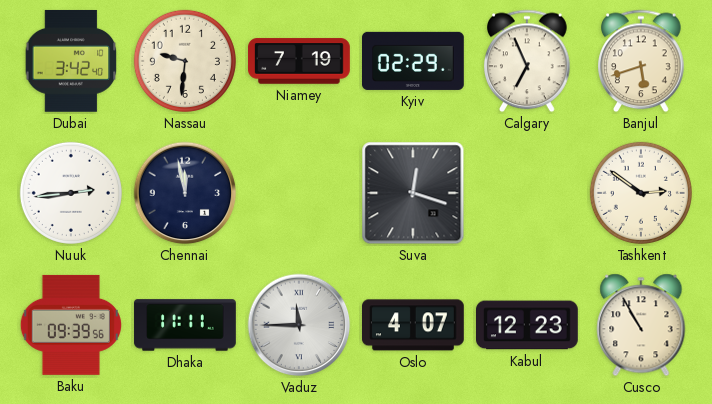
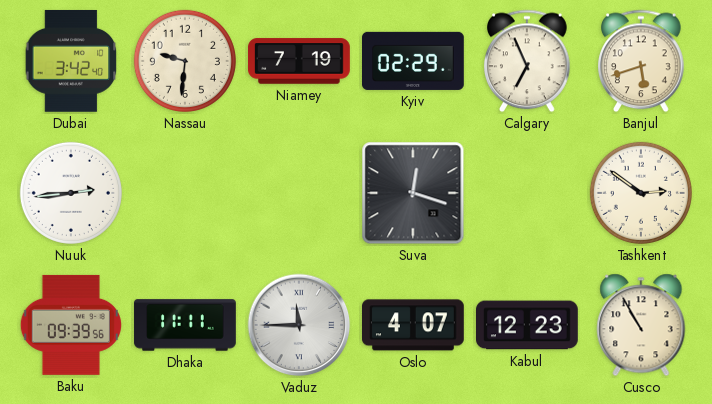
Chennai: 11:58 -> none
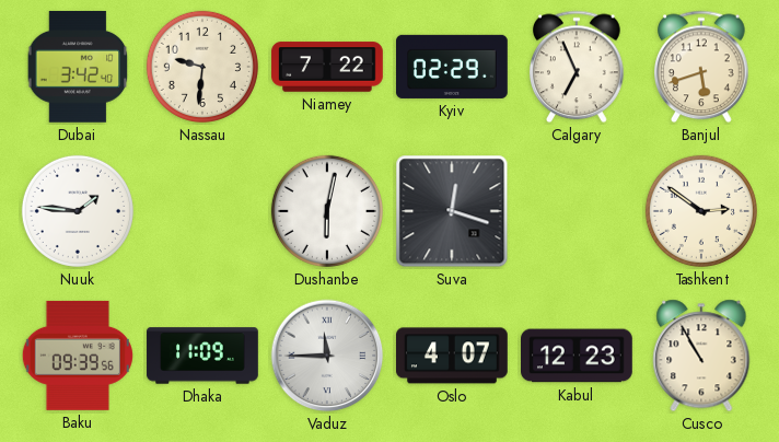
Niamey: 7:19 -> 7:22
Nuuk: 2:44 -> 1:46
Dushanbe: none -> 6:02
Dhaka: 11:11 -> 11:09
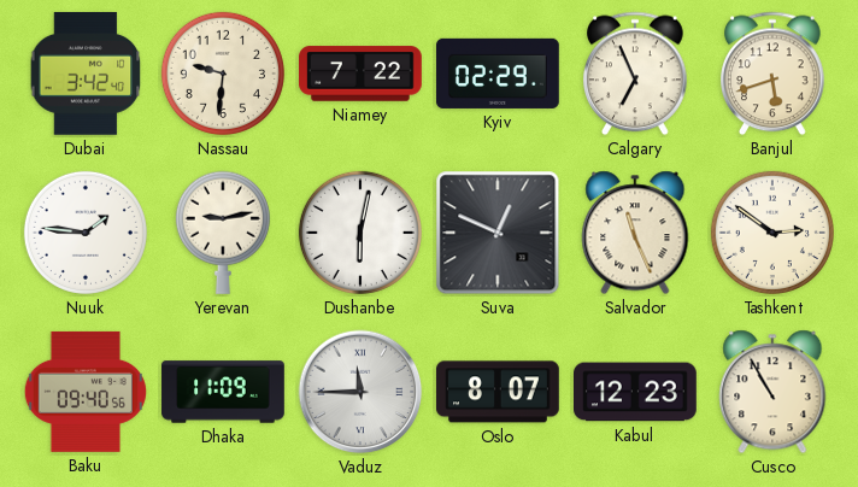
Yerevan: none -> 9:13
Suva: 12:18 -> 12:49
Salvador: none -> 11:26
Baku: 09:39 -> 09:40
Oslo: 4:07 -> 8:07
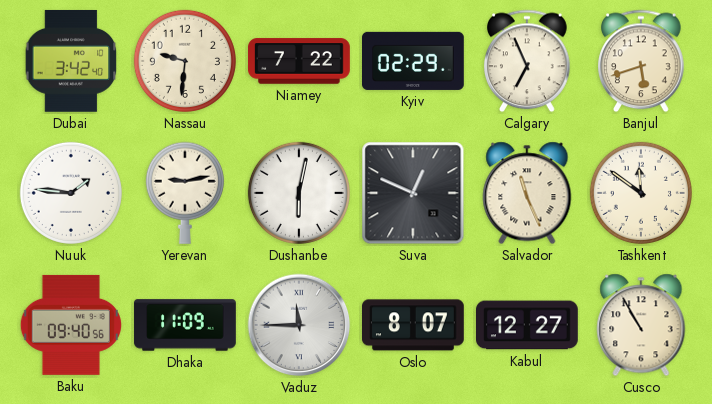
Tashkent: 2:51 -> 11:51
Kabul: 12:23 -> 12:27
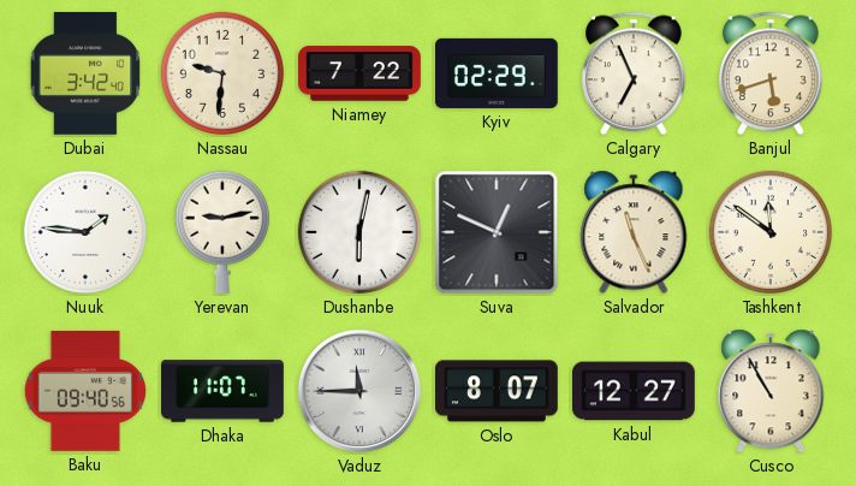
Dhaka: 11:09 -> 11:07
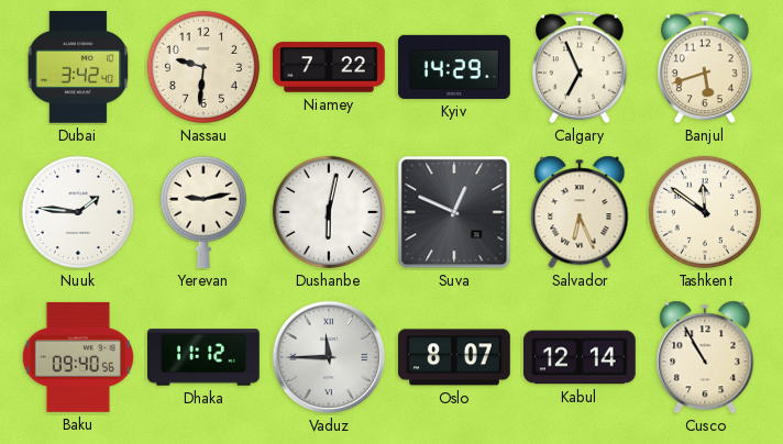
Kyiv: 02:29 -> 14:29
Salvador: 11:26 -> 6:26
Dhaka: 11:07 -> 11:12
Kabul: 12:27 -> 12:14
